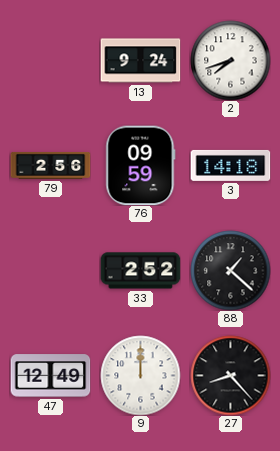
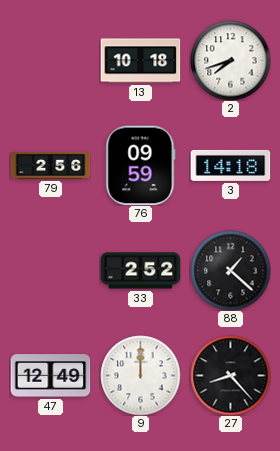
13: 9:24 -> 10:18
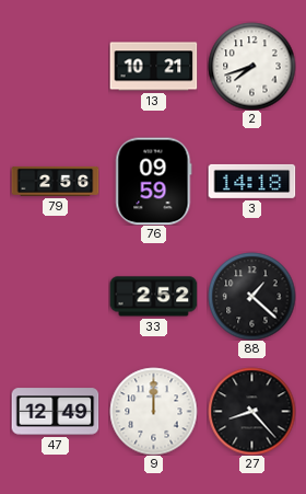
13: 10:18 -> 10:21
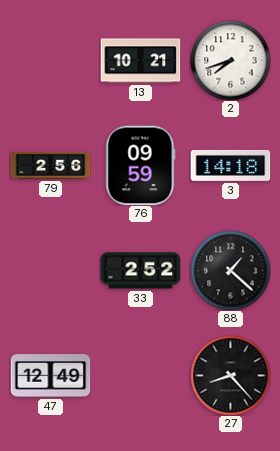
9: 12:00 -> none
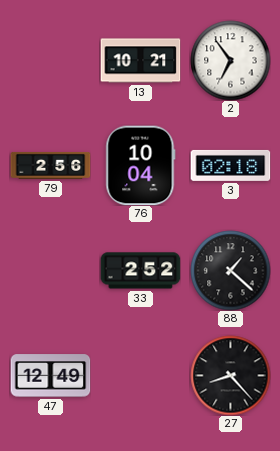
2: 7:42 -> 6:54
76: 09:59 -> 10:04
3: 14:18 -> 02:18
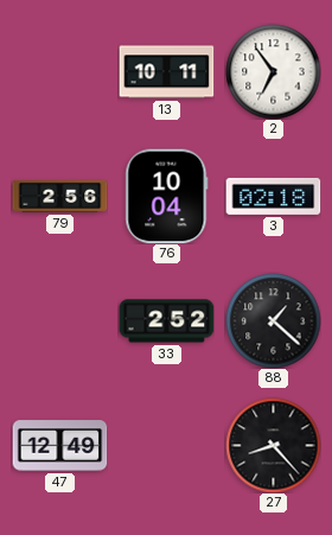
13: 10:21 -> 10:11
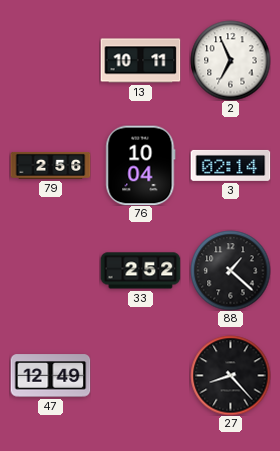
2: 6:54 -> 6:56
3: 02:18 -> 02:14
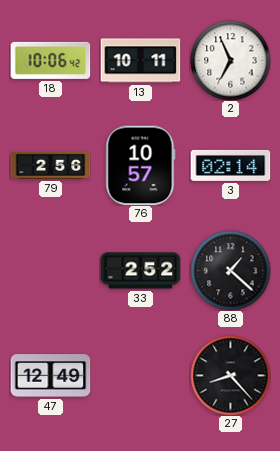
18: none -> 10:06
76: 10:04 -> 10:57
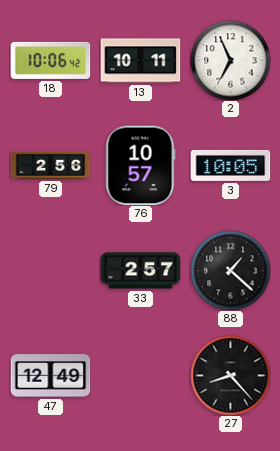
3: 02:14 -> 10:05
33: 2:52 -> 2:57
